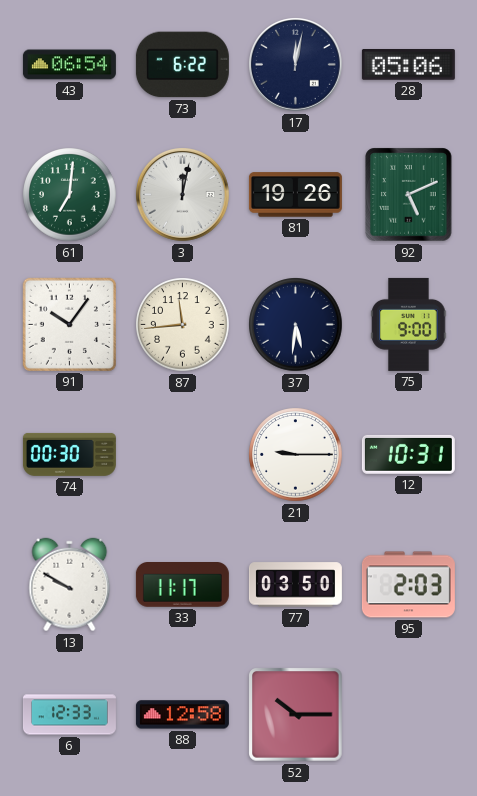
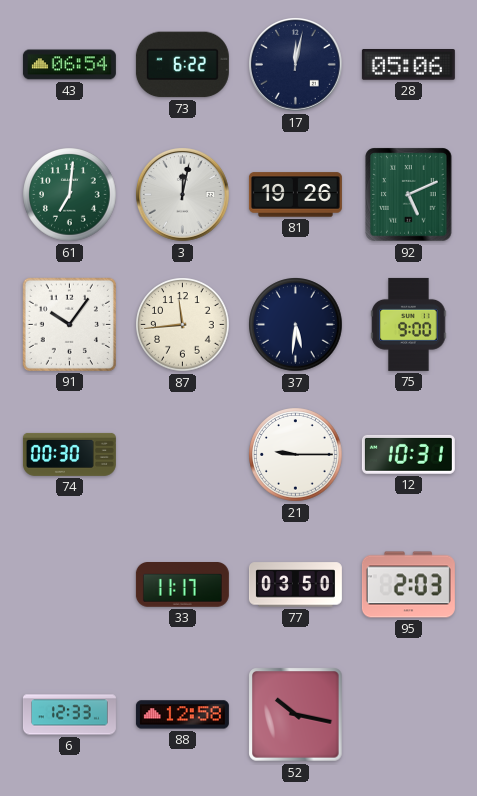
13: 9:50 -> none
52: 10:15 -> 10:17
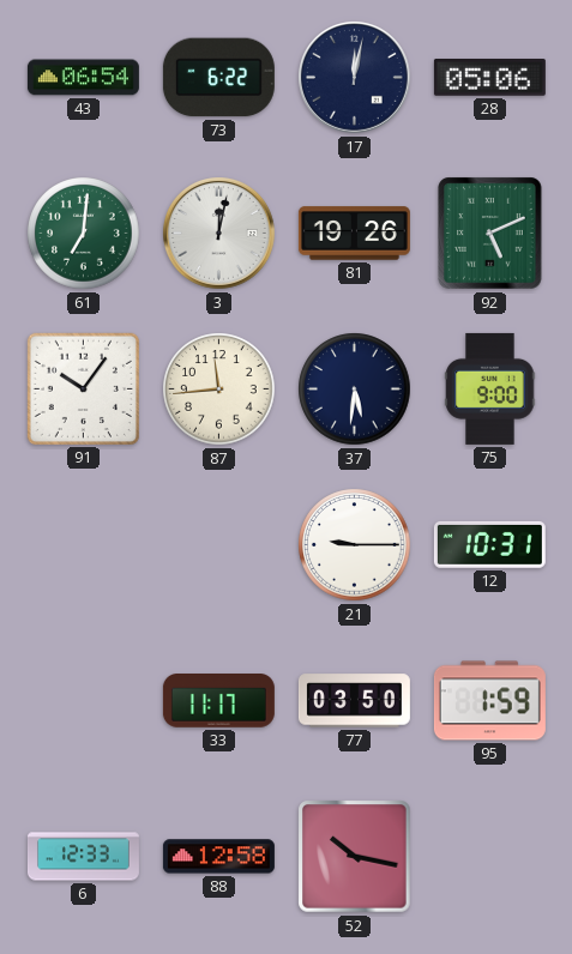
74: 00:30 -> none
95: 2:03 -> 1:59
